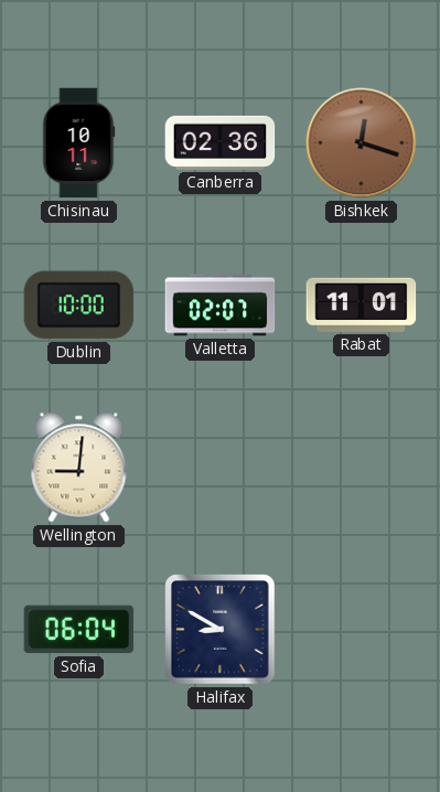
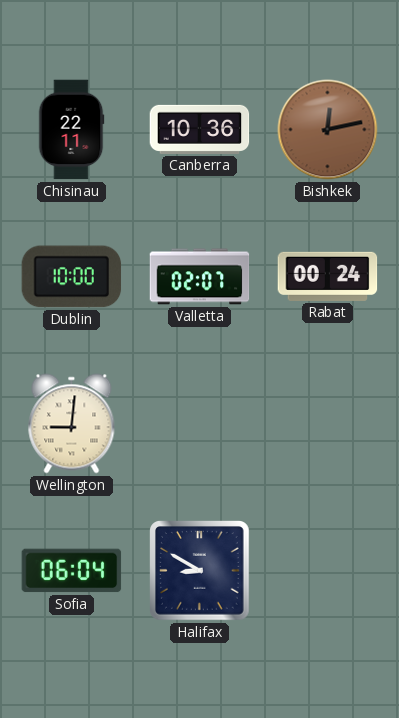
Chisinau: 10:11 -> 22:11
Canberra: 02:36 -> 10:36
Bishkek: 12:18 -> 12:13
Rabat: 11:01 -> 00:24
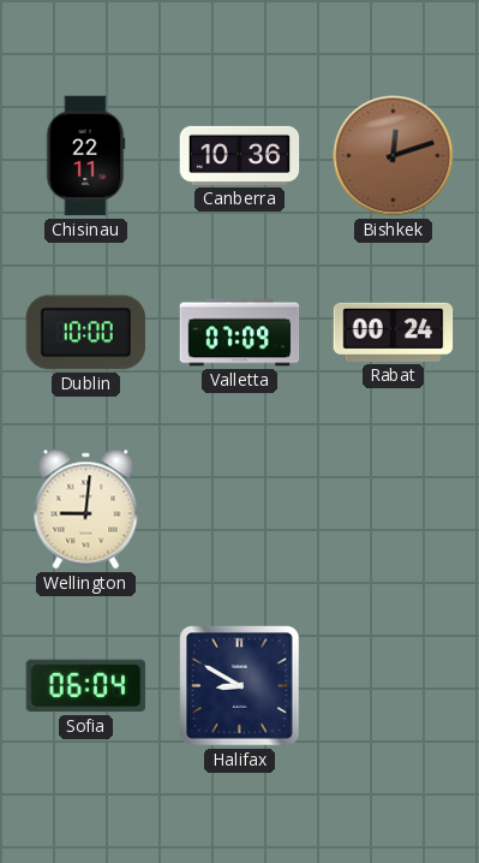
Bishkek: 12:13 -> 12:12
Valletta: 02:07 -> 07:09
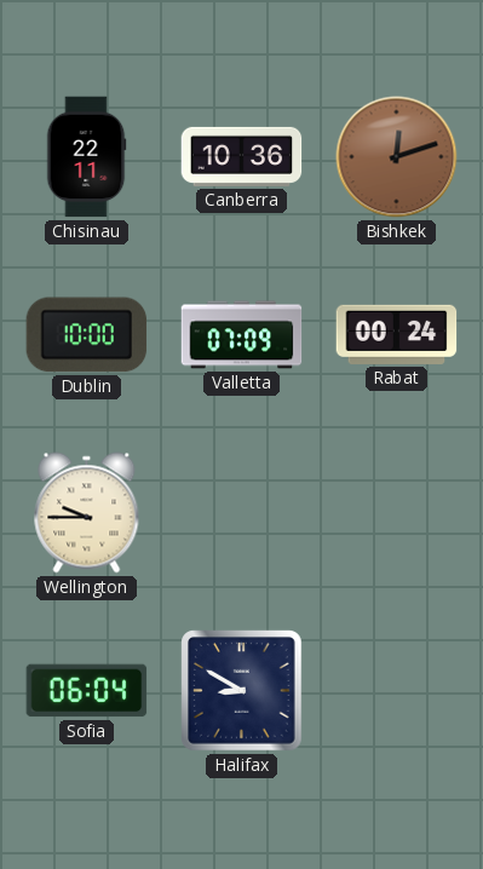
Wellington: 9:01 -> 9:45
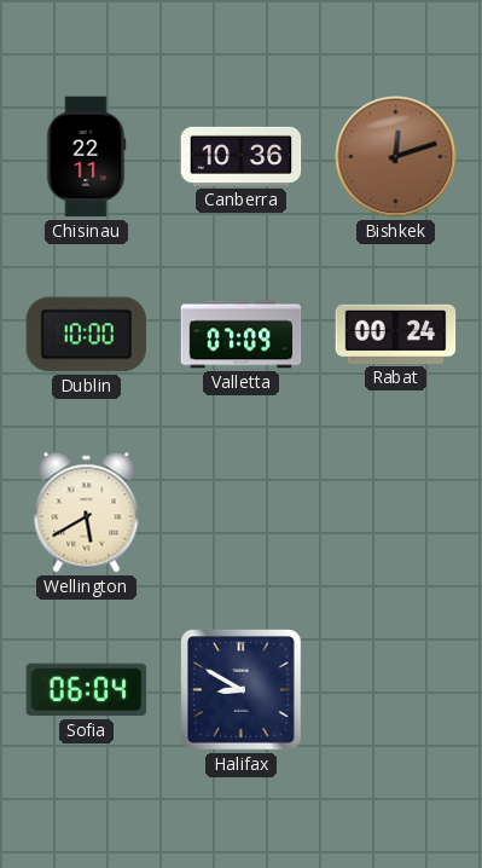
Wellington: 9:45 -> 5:40
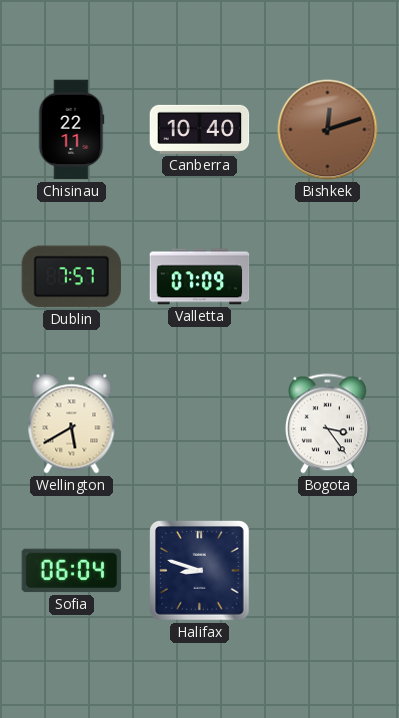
Canberra: 10:36 -> 10:40
Dublin: 10:00 -> 7:57
Rabat: 00:24 -> none
Bogota: none -> 3:24
Halifax: 8:50 -> 8:48
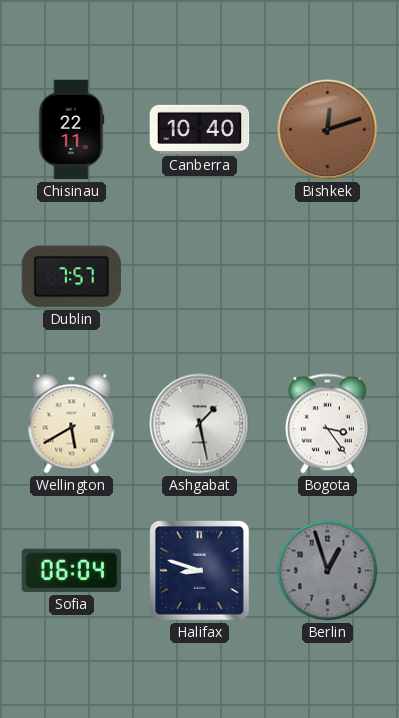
Valletta: 07:09 -> none
Ashgabat: none -> 1:28
Berlin: none -> 12:57
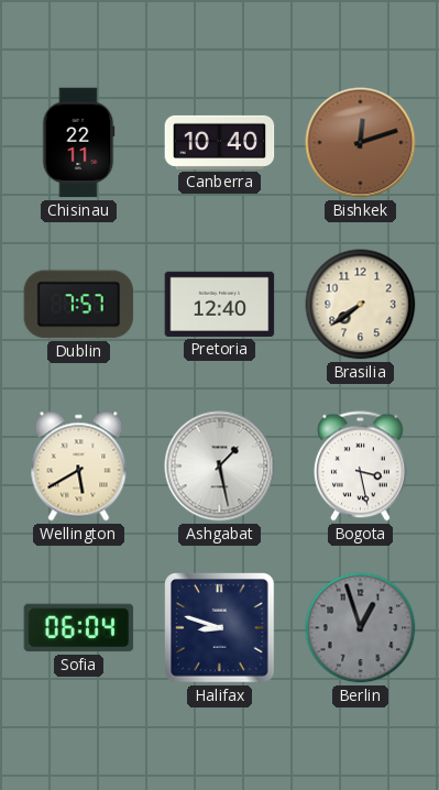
Pretoria: none -> 12:40
Brasilia: none -> 7:39
Bogota: 3:24 -> 3:28
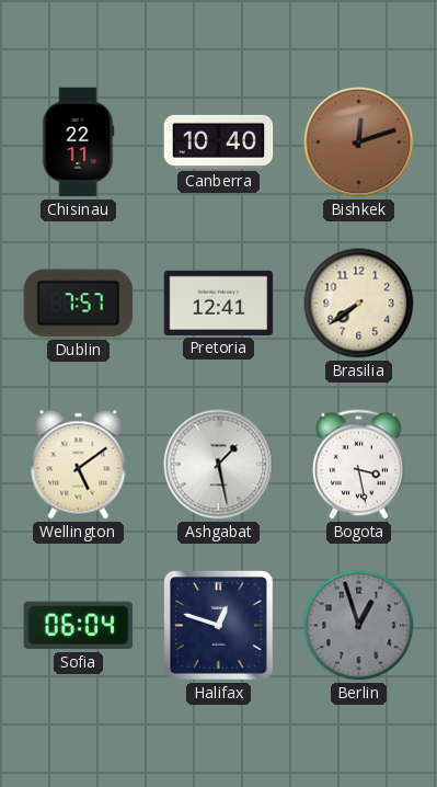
Pretoria: 12:40 -> 12:41
Wellington: 5:40 -> 5:09
Halifax: 8:48 -> 12:48
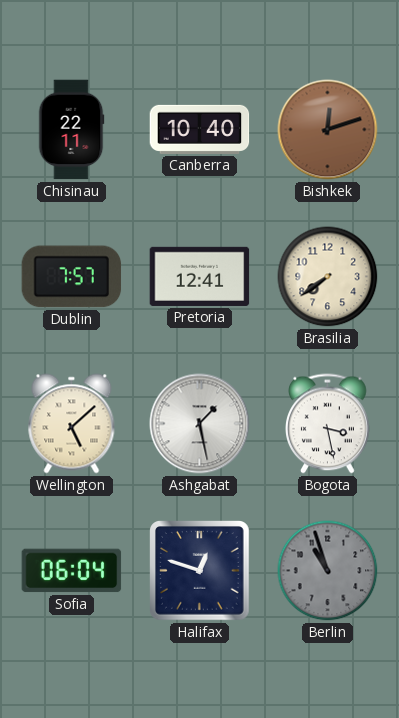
Wellington: 5:09 -> 5:08
Berlin: 12:57 -> 10:57
